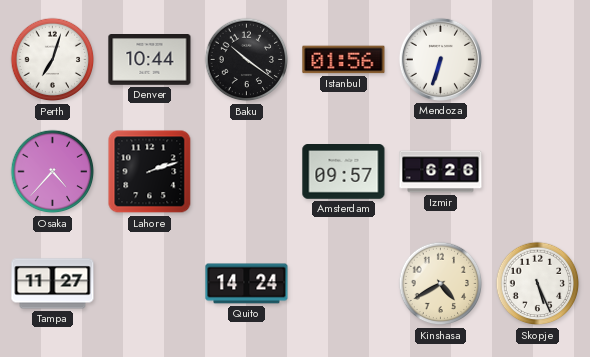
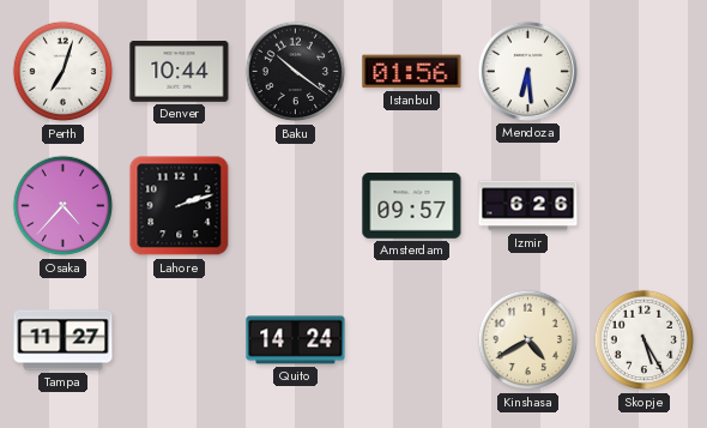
Mendoza: 6:33 -> 6:29
Skopje: 5:26 -> 5:25
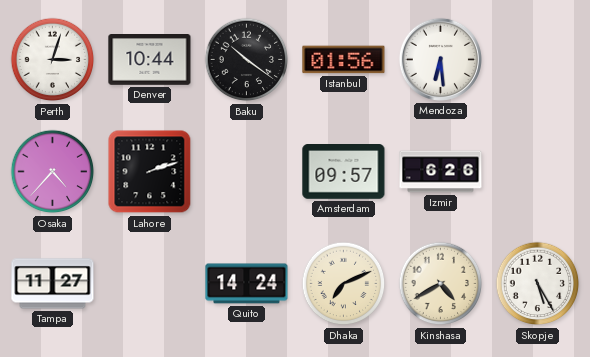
Perth: 7:03 -> 3:03
Dhaka: none -> 7:11
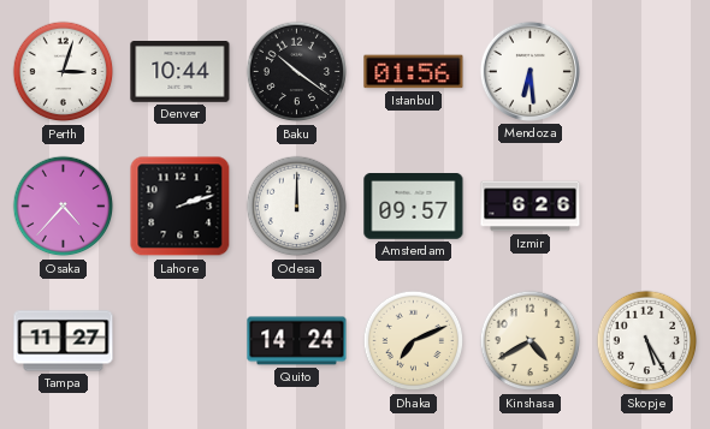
Odesa: none -> 12:00
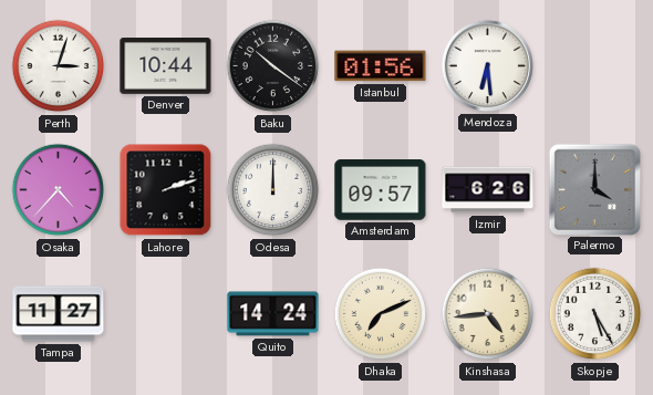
Palermo: none -> 4:00
Kinshasa: 4:40 -> 4:44
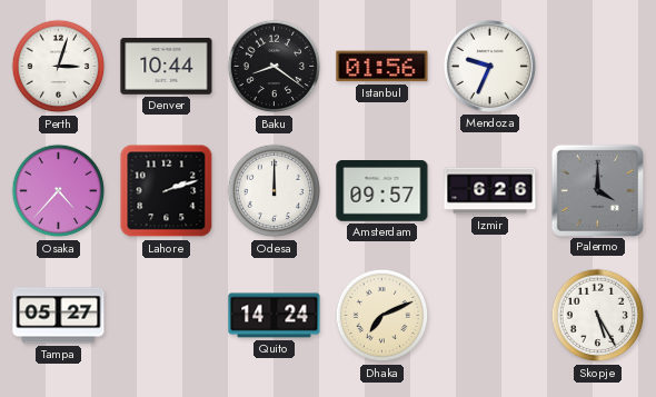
Baku: 10:21 -> 8:21
Mendoza: 6:29 -> 9:34
Tampa: 11:27 -> 05:27
Kinshasa: 4:44 -> none
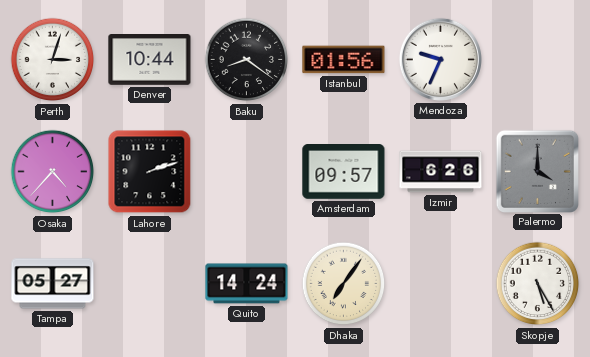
Odesa: 12:00 -> none
Dhaka: 7:11 -> 7:06
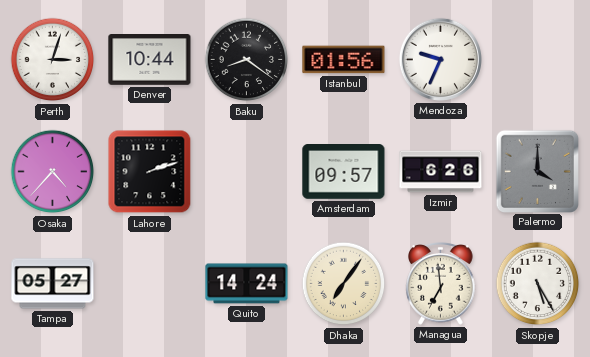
Managua: none -> 6:59
